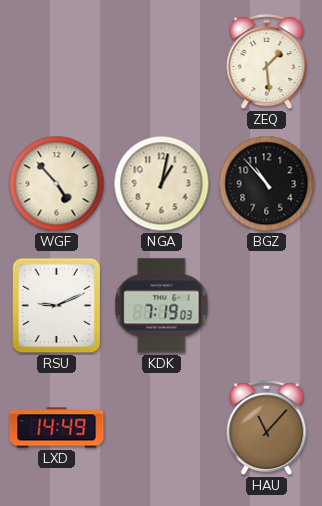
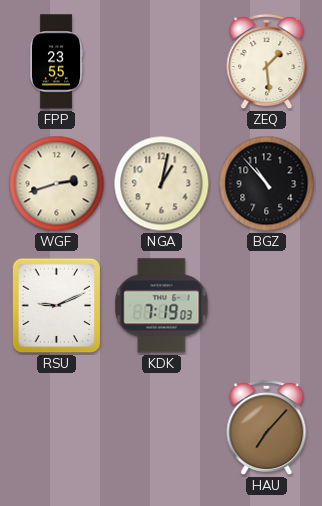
FPP: none -> 23:55
WGF: 4:53 -> 2:42
LXD: 14:49 -> none
HAU: 11:07 -> 7:07
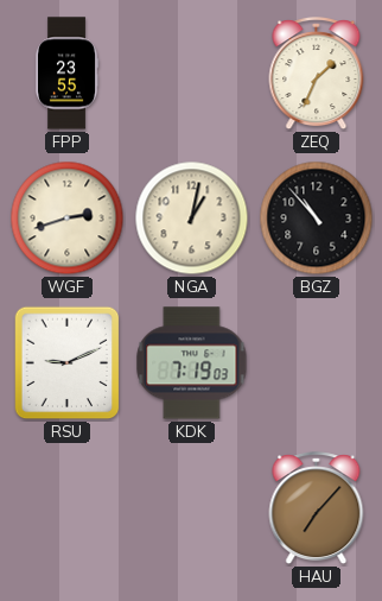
ZEQ: 1:29 -> 1:34
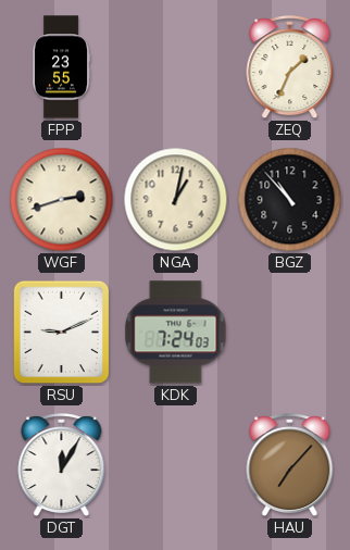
KDK: 7:19 -> 7:24
DGT: none -> 12:05
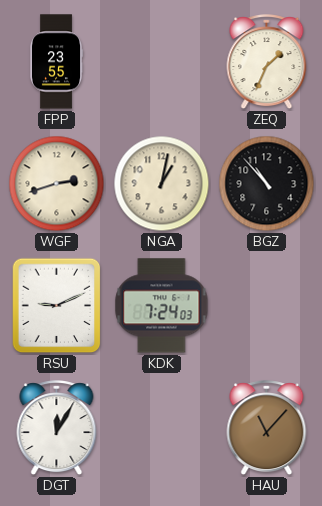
HAU: 7:07 -> 11:07
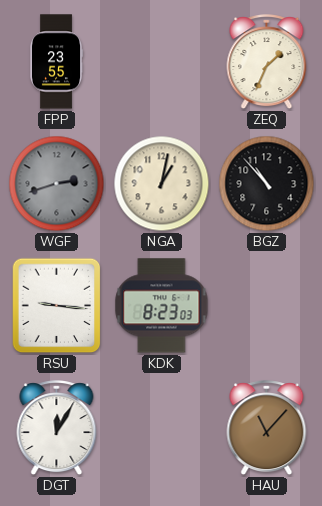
WGF dial: cream -> grey
RSU: 9:11 -> 9:16
KDK: 7:24 -> 8:23
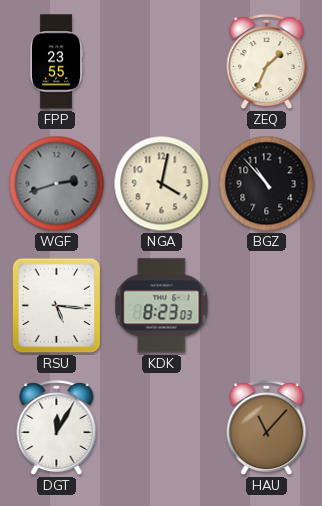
NGA: 1:02 -> 4:02
RSU: 9:16 -> 5:16
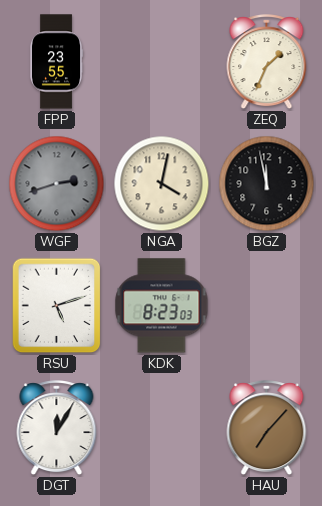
BGZ: 10:53 -> 11:58
RSU: 5:16 -> 5:12
HAU: 11:07 -> 7:07
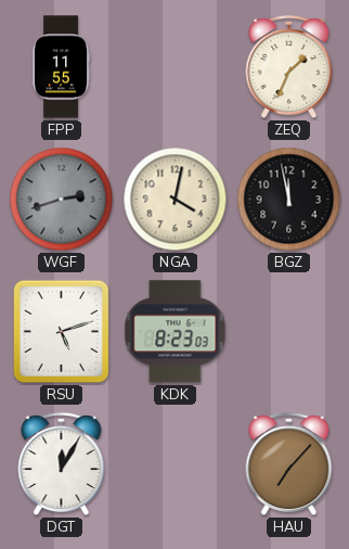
FPP: 23:55 -> 11:55
